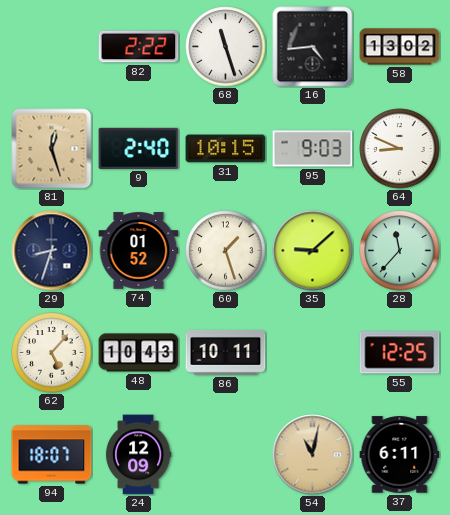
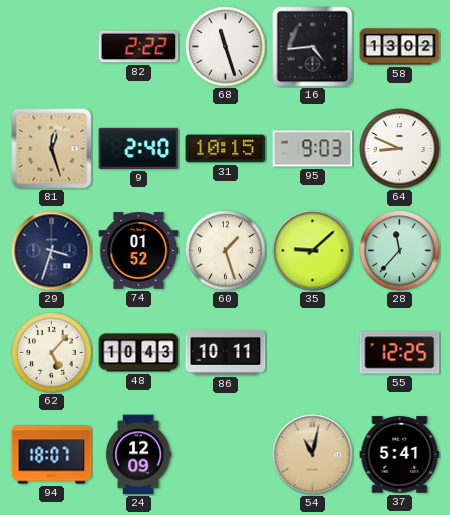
29: 8:33 -> 3:33
37: 6:11 -> 5:41
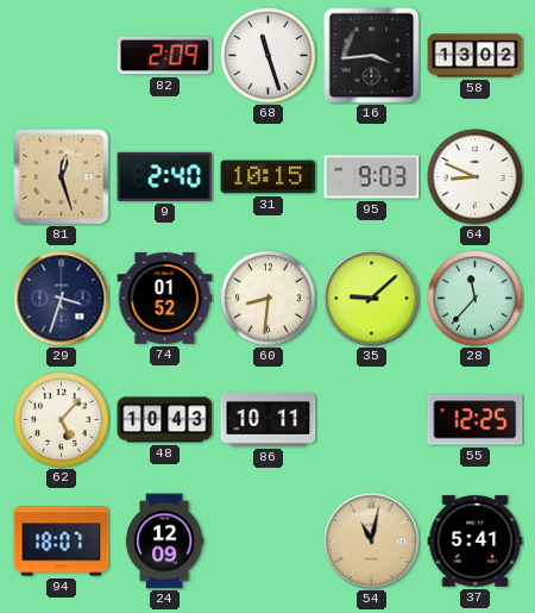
82: 2:22 -> 2:09
16: 4:44 -> 3:44
60: 1:27 -> 8:31
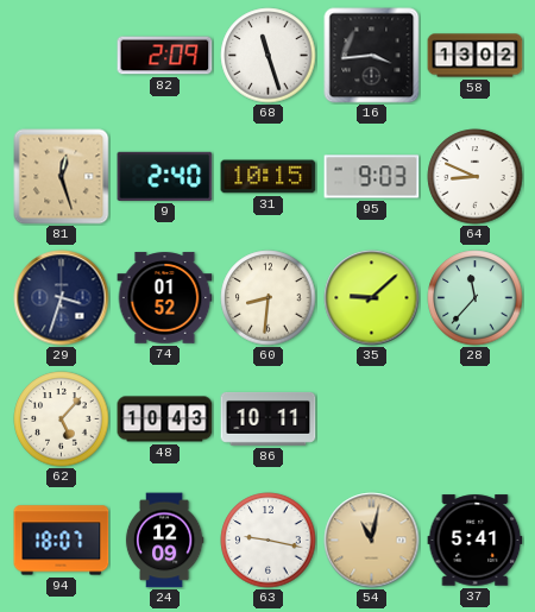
55: 12:25 -> none
63: none -> 9:17
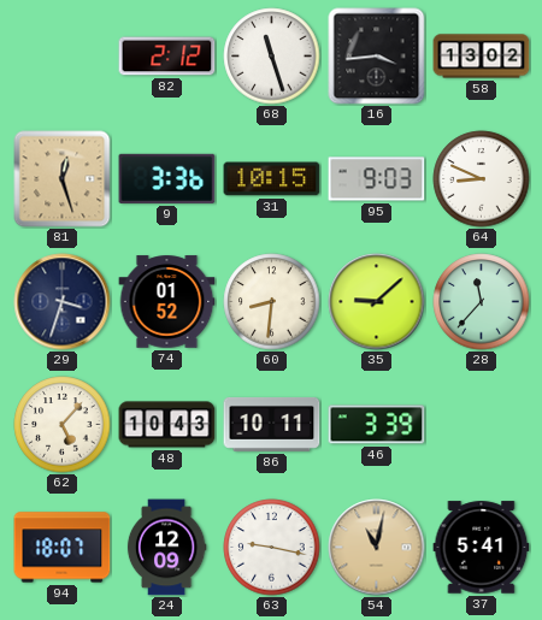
82: 2:09 -> 2:12
9: 2:40 -> 3:36
46: none -> 3:39
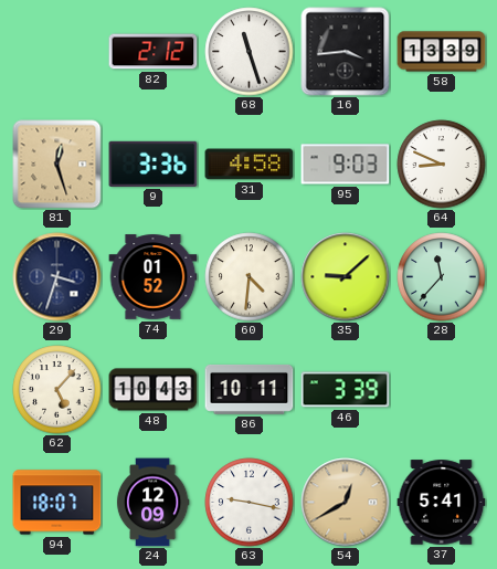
58: 13:02 -> 13:39
31: 10:15 -> 4:58
60: 8:31 -> 4:31
54: 11:02 -> 12:40
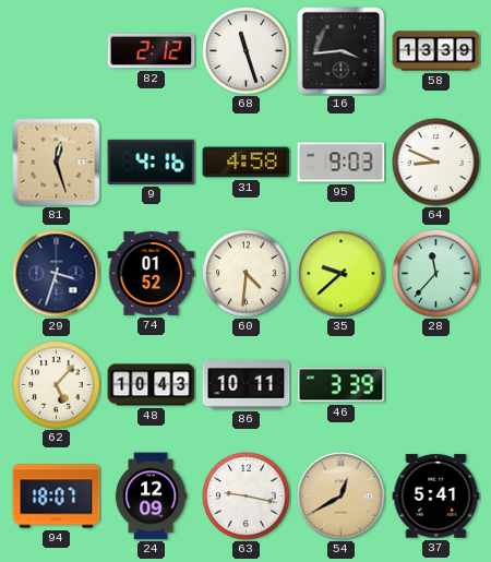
9: 3:36 -> 4:16
35: 9:08 -> 9:38
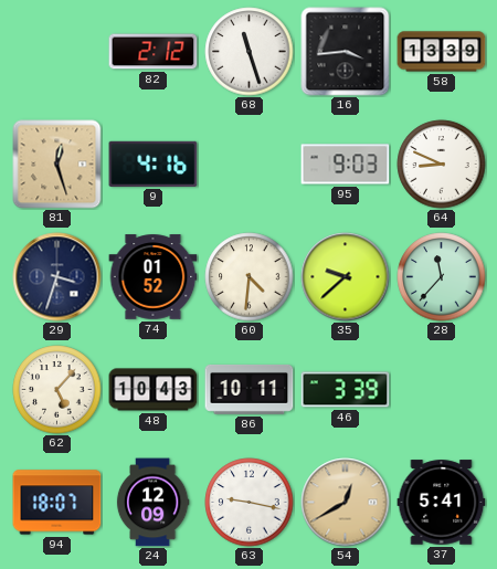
31: 4:58 -> none
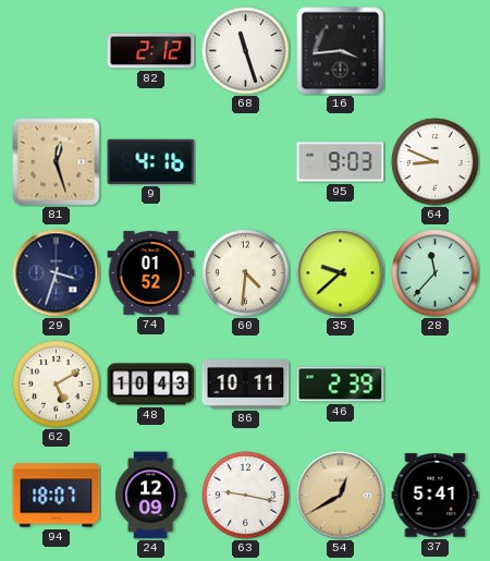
58: 13:39 -> none
62: 5:07 -> 5:10
46: 3:39 -> 2:39
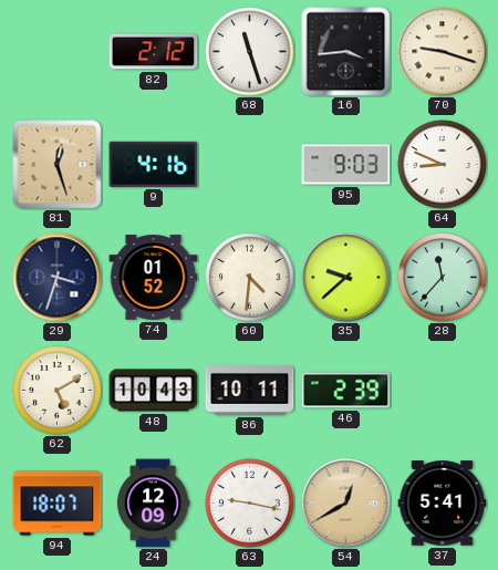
70: none -> 9:18
